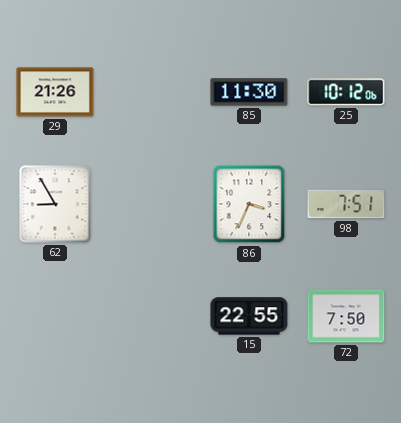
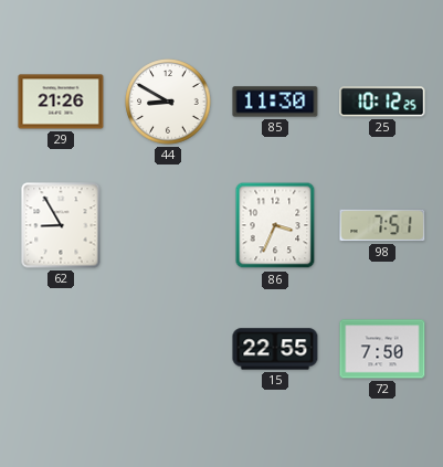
44: none -> 8:50
25: 10:12:06 -> 10:12:25
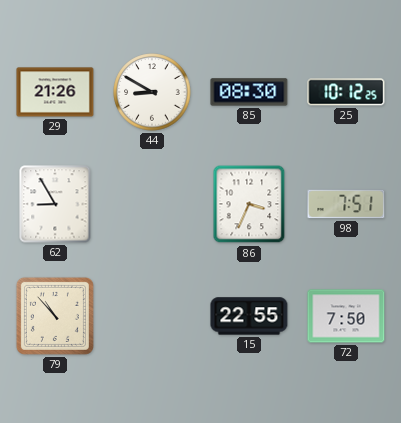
85: 11:30 -> 08:30
79: none -> 10:53
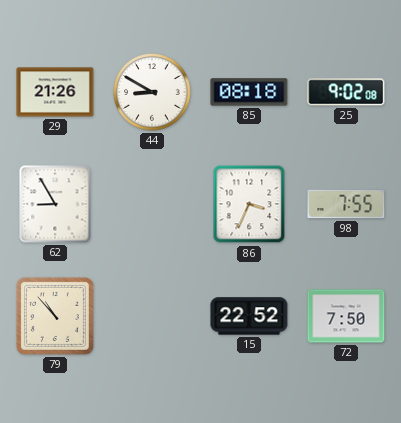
85: 08:30 -> 08:18
25: 10:12 -> 9:02
98: 7:51 -> 7:55
15: 22:55 -> 22:52
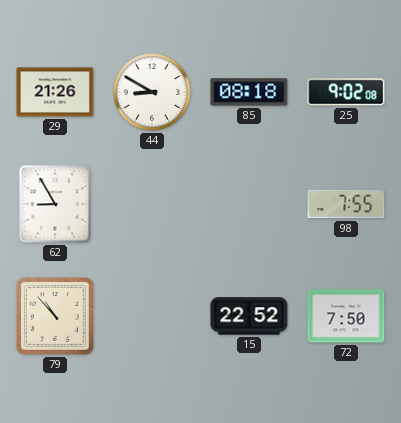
86: 3:34 -> none
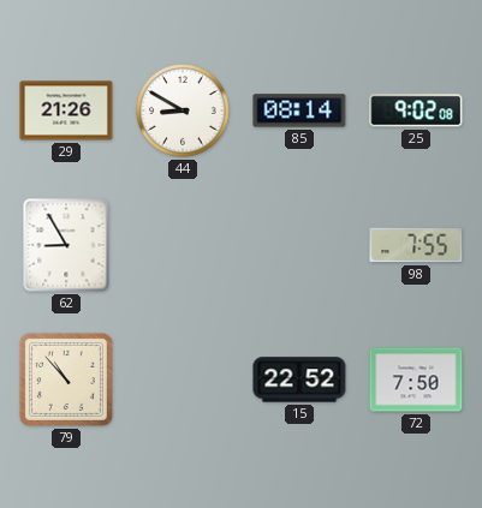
85: 08:18 -> 08:14
